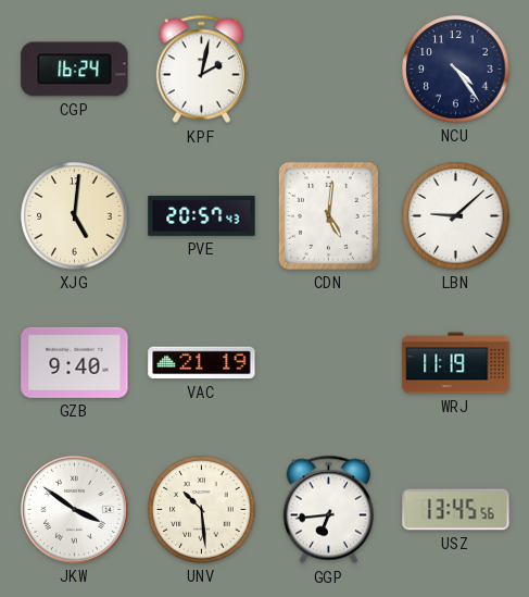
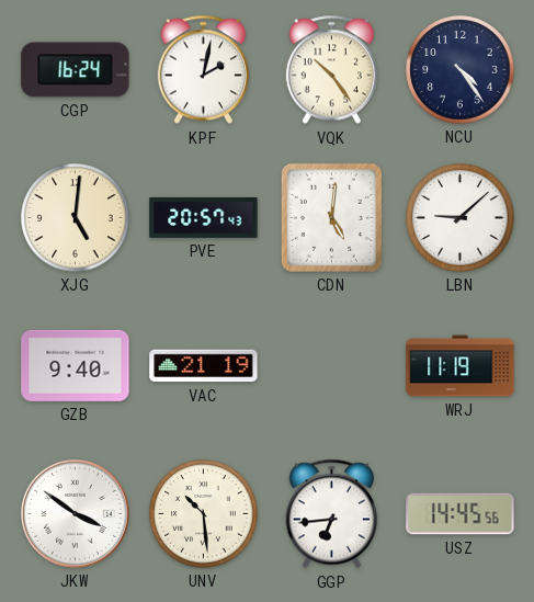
VQK: none -> 10:24
USZ: 13:45 -> 14:45
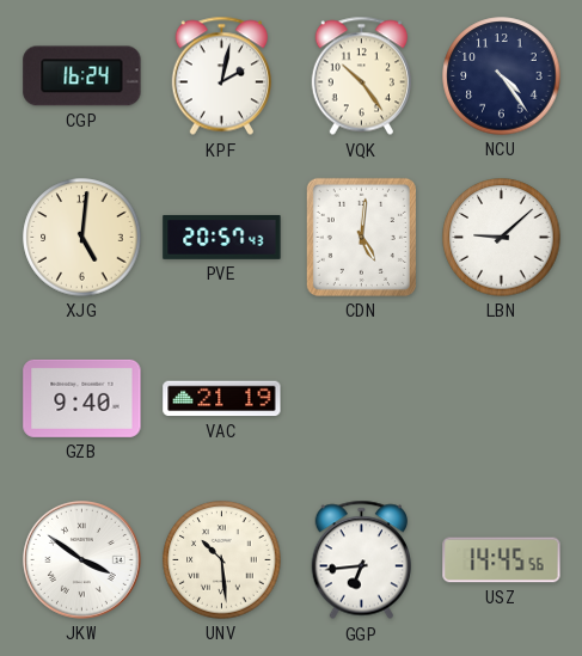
WRJ: 11:19 -> none
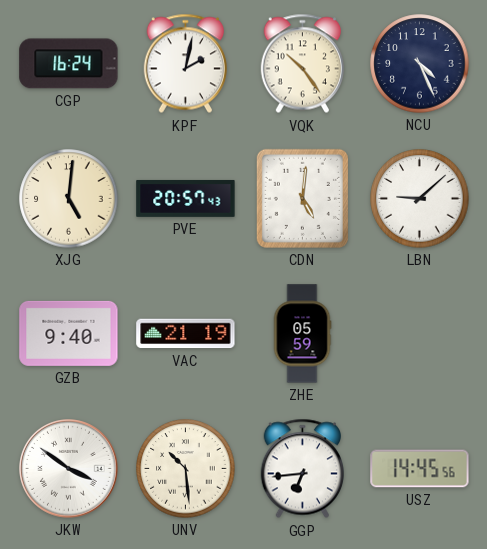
NCU: 4:24 -> 4:26
ZHE: none -> 05:59
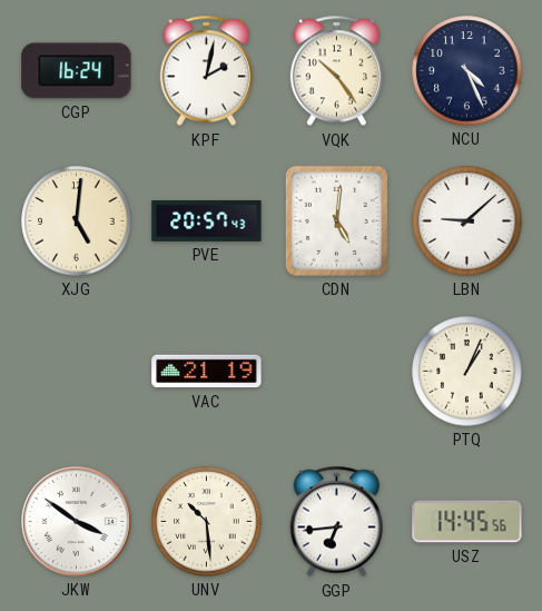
GZB: 9:40 -> none
ZHE: 05:59 -> none
PTQ: none -> 1:04
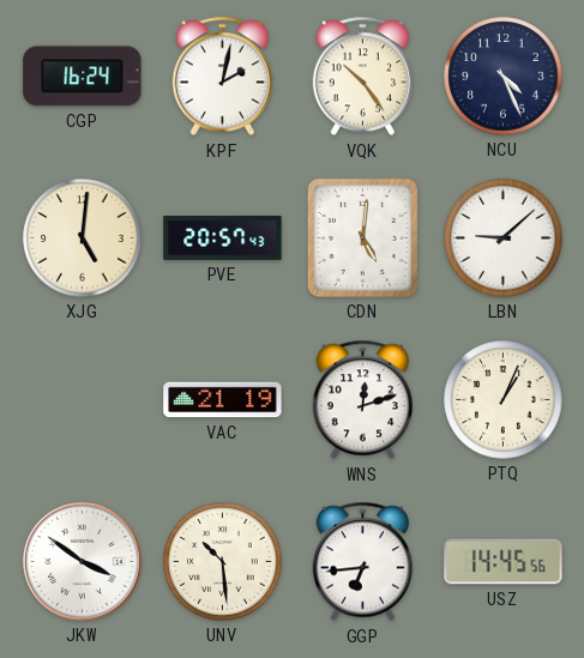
WNS: none -> 12:12
